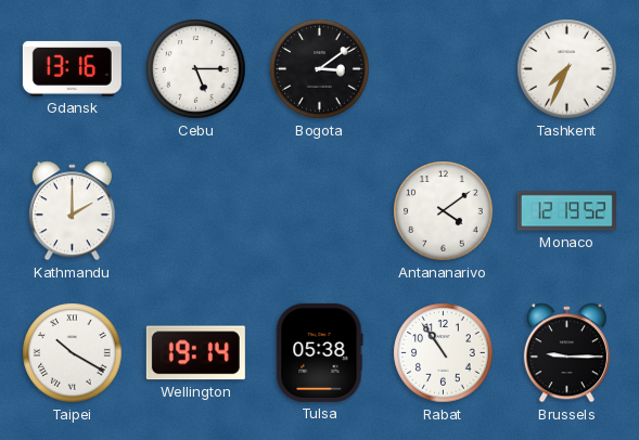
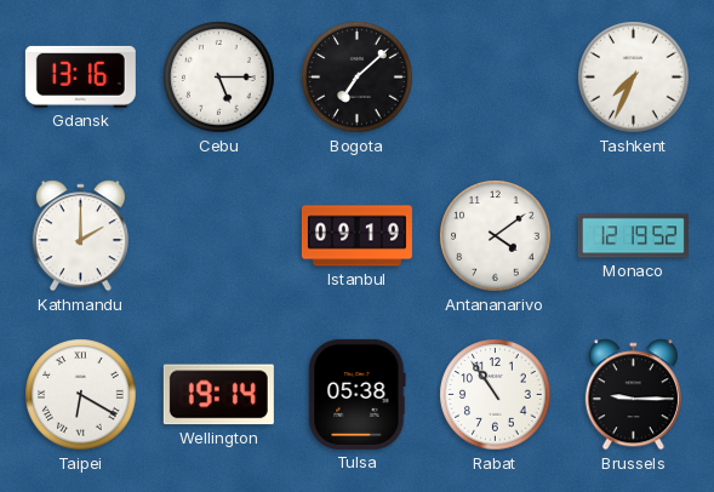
Bogota: 3:09 -> 7:08
Istanbul: none -> 09:19
Taipei: 10:20 -> 6:20
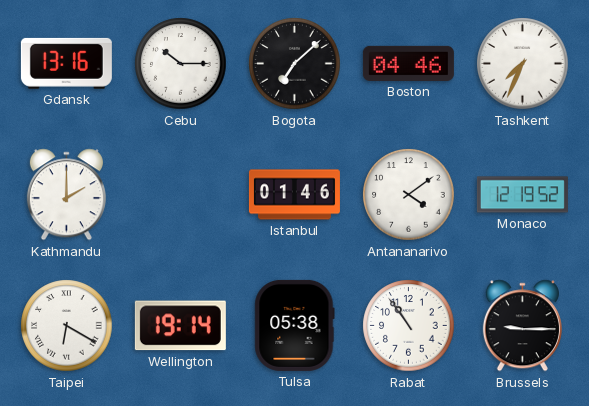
Cebu: 5:15 -> 10:15
Boston: none -> 04:46
Istanbul: 09:19 -> 01:46
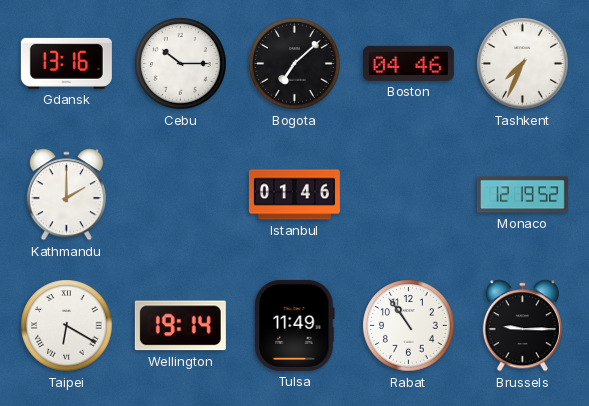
Antananarivo: 4:09 -> none
Tulsa: 05:38 -> 11:49
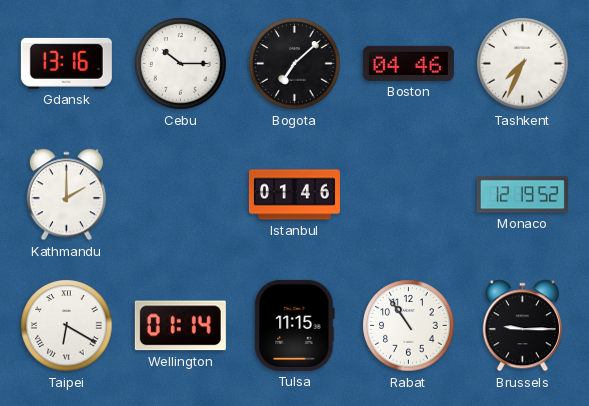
Wellington: 19:14 -> 01:14
Tulsa: 11:49 -> 11:15
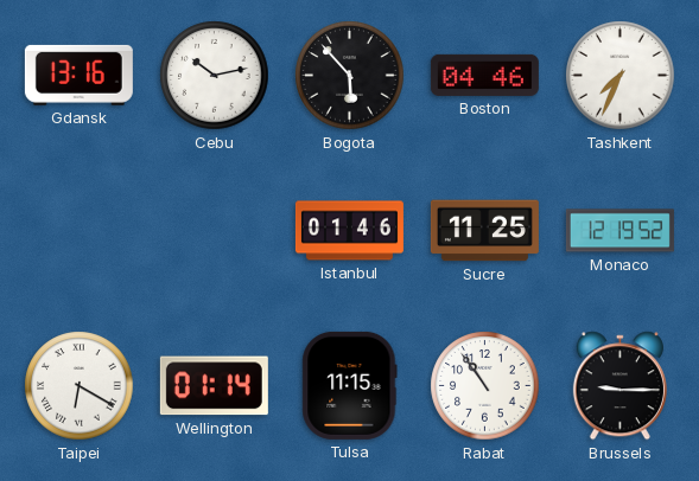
Cebu: 10:15 -> 10:13
Bogota: 7:08 -> 5:53
Kathmandu: 2:00 -> none
Sucre: none -> 11:25
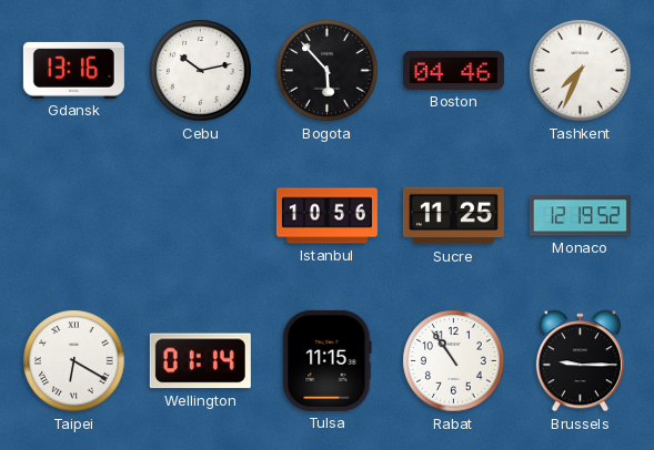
Istanbul: 01:46 -> 10:56
